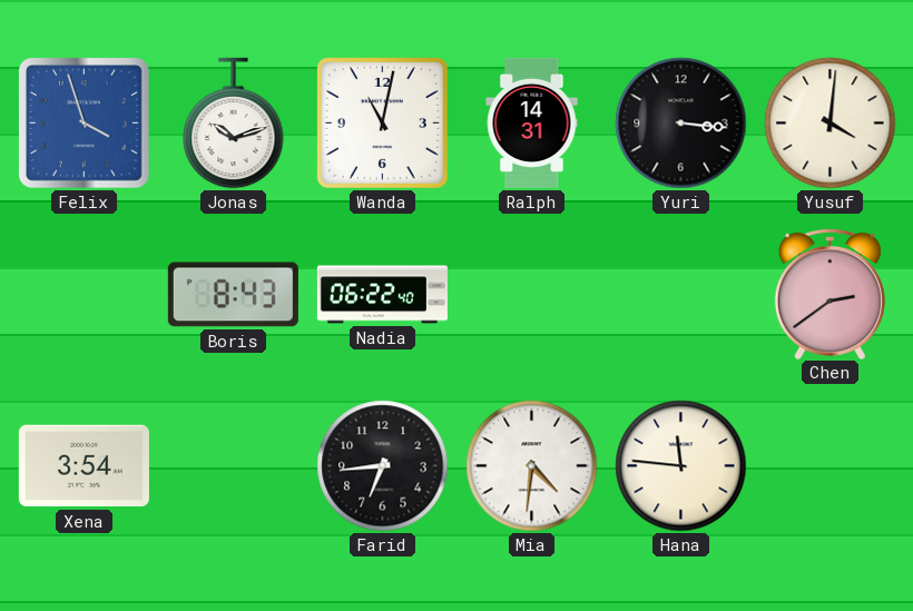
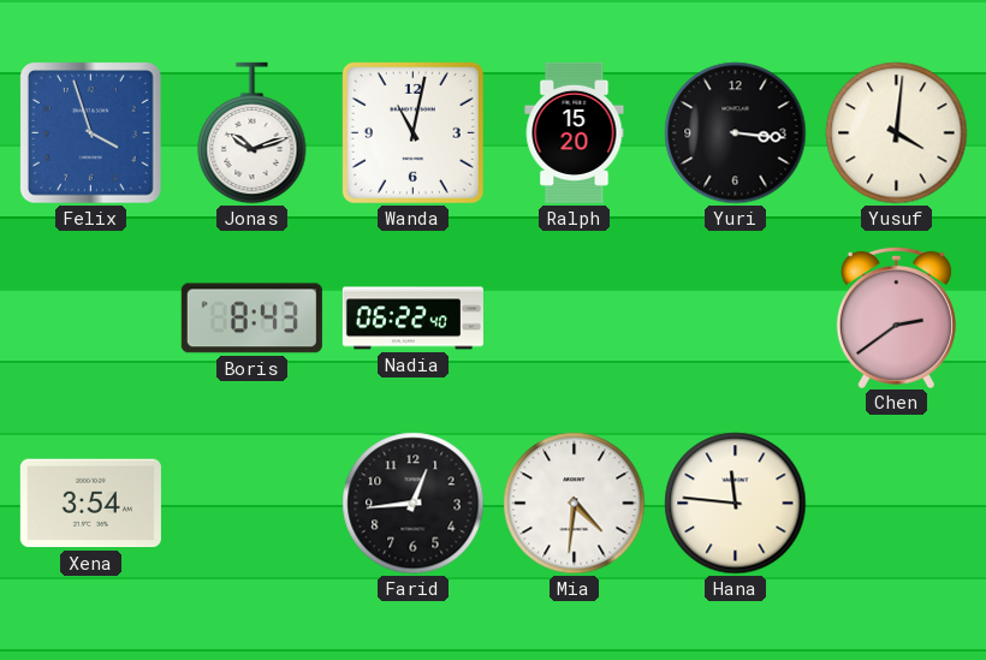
Ralph: 14:31 -> 15:20
Farid: 6:44 -> 12:44
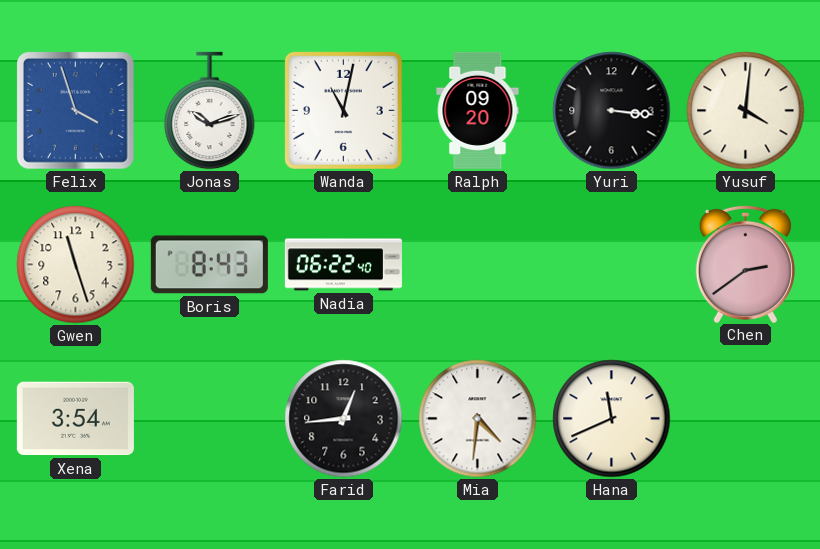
Ralph: 15:20 -> 09:20
Gwen: none -> 11:27
Hana: 11:46 -> 11:41
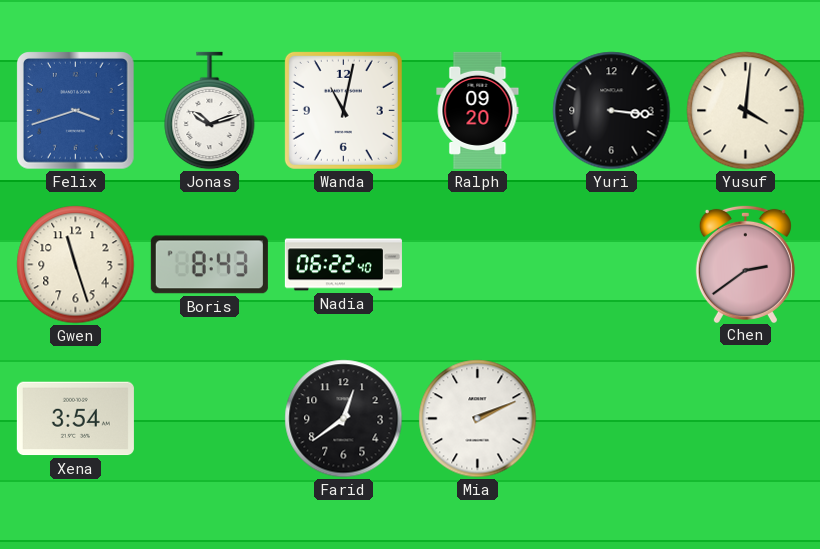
Felix: 3:57 -> 3:42
Farid: 12:44 -> 12:39
Mia: 4:31 -> 2:11
Hana: 11:41 -> none
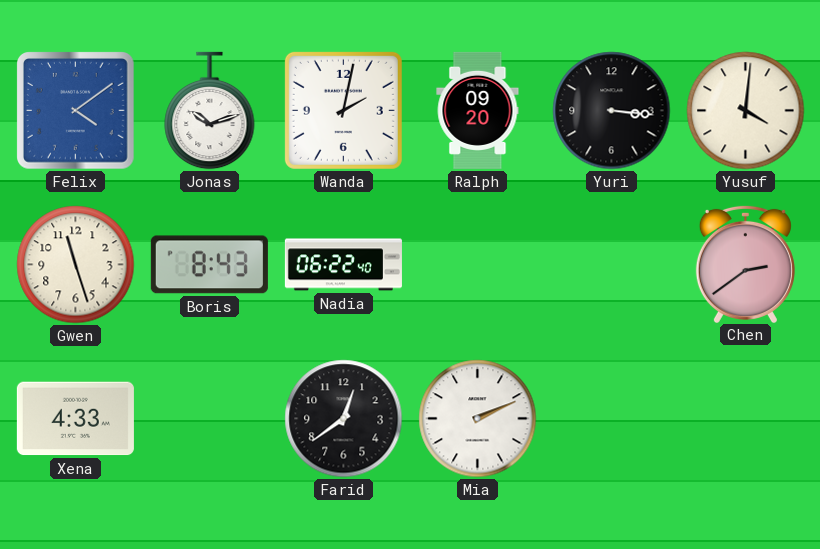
Felix: 3:42 -> 4:09
Wanda: 11:02 -> 2:02
Xena: 3:54 -> 4:33
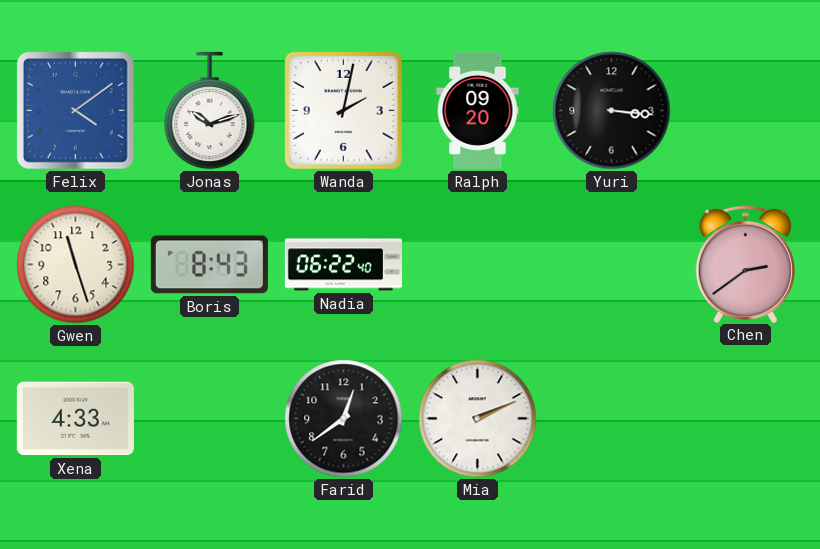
Yusuf: 4:01 -> none
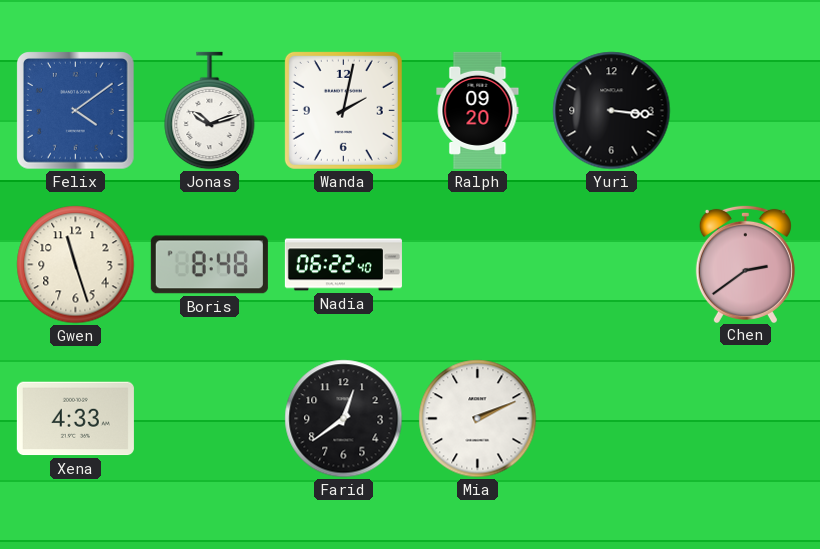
Boris: 8:43 -> 8:48
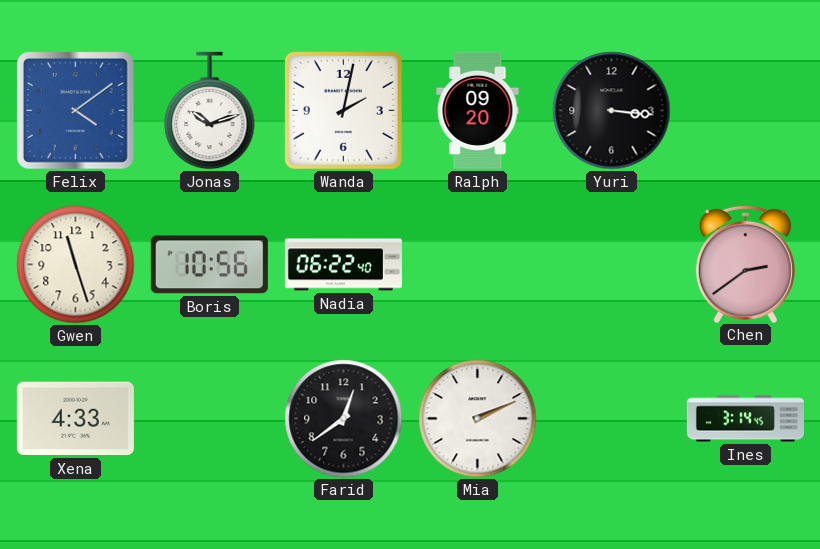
Boris: 8:48 -> 10:56
Ines: none -> 3:14
